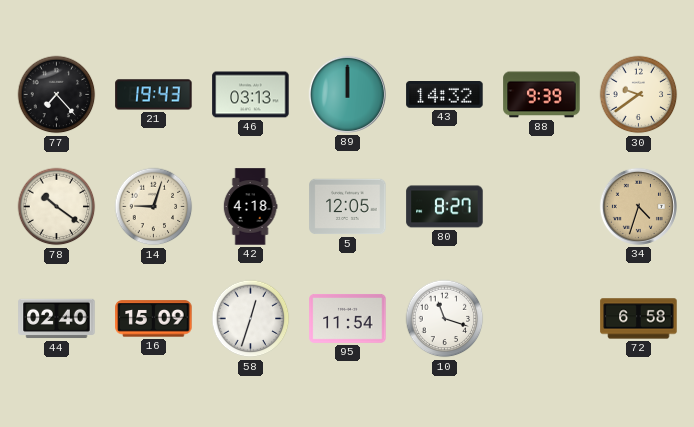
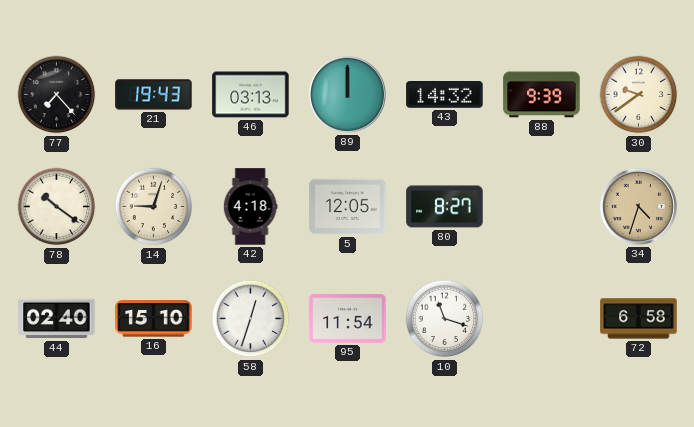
16: 15:09 -> 15:10
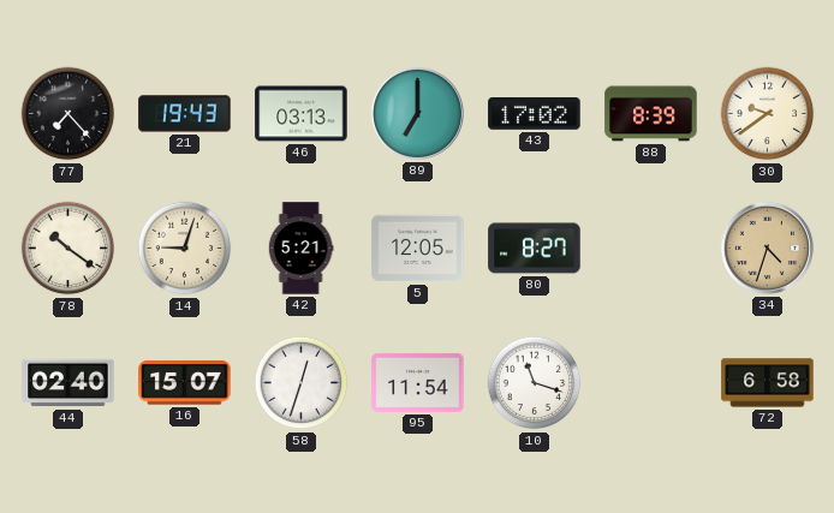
89: 12:00 -> 7:00
43: 14:32 -> 17:02
88: 9:39 -> 8:39
42: 4:18 -> 5:21
16: 15:10 -> 15:07
